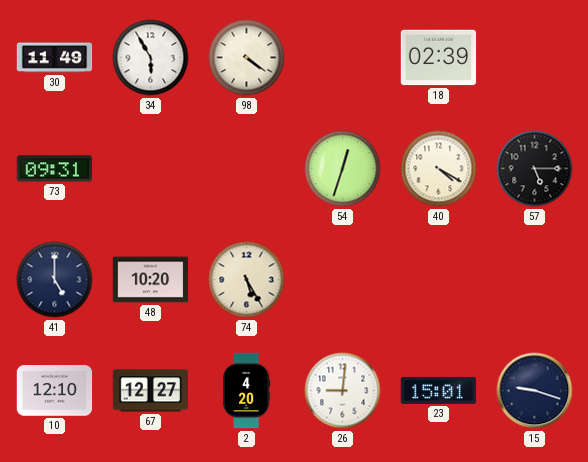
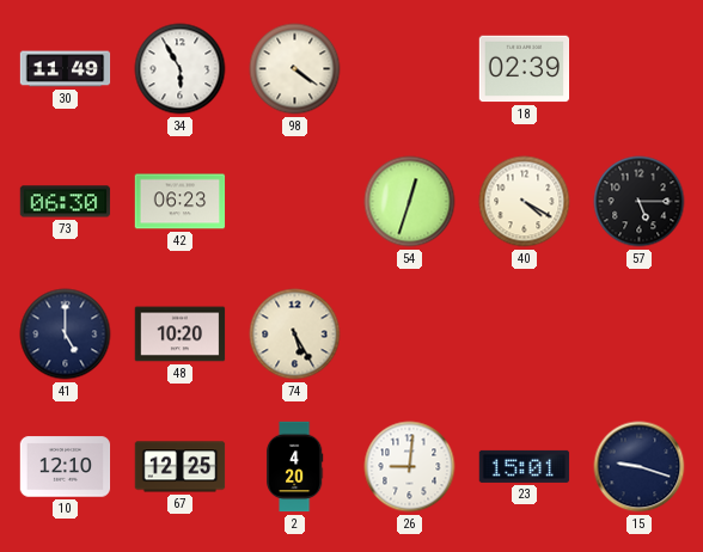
73: 09:31 -> 06:30
42: none -> 06:23
67: 12:27 -> 12:25
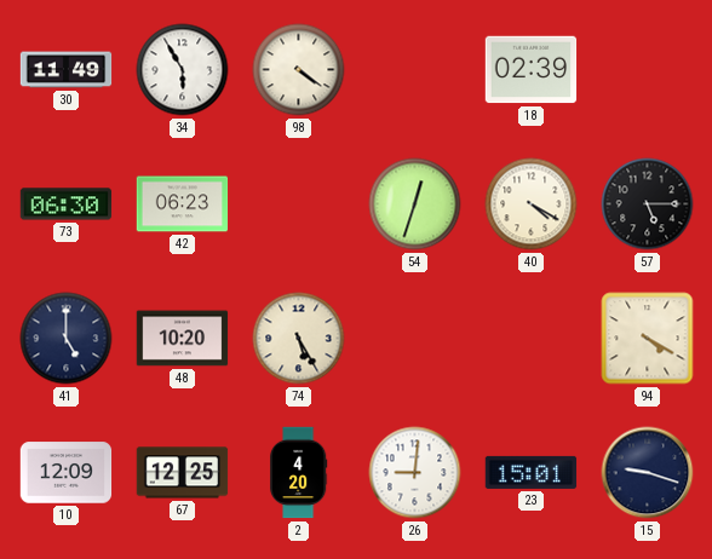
94: none -> 4:20
10: 12:10 -> 12:09
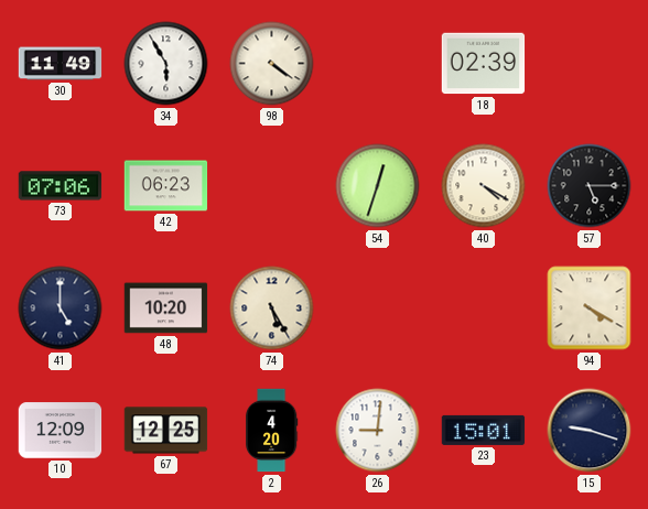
73: 06:30 -> 07:06
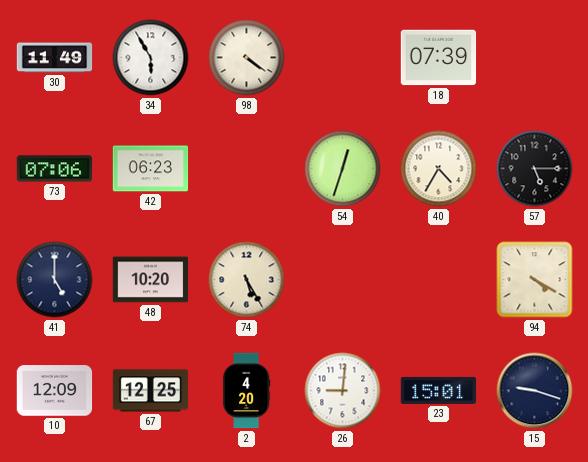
18: 02:39 -> 07:39
40: 4:20 -> 4:35
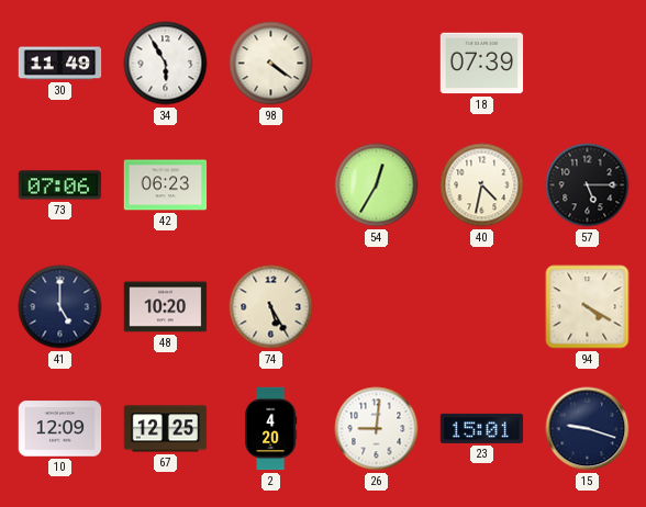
54: 12:33 -> 12:35
40: 4:35 -> 4:32
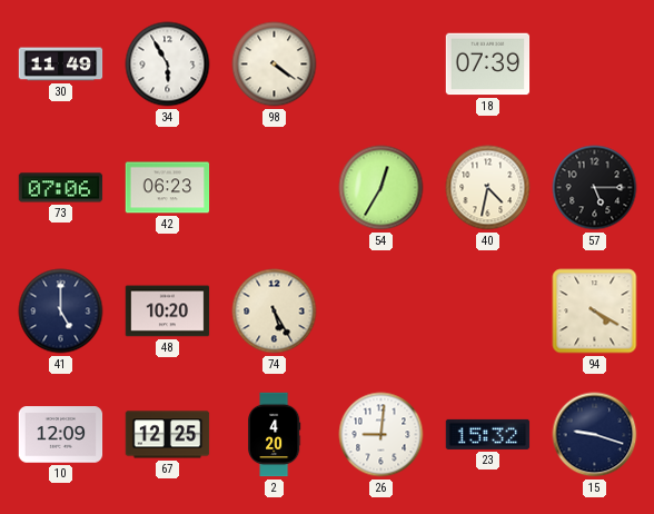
23: 15:01 -> 15:32
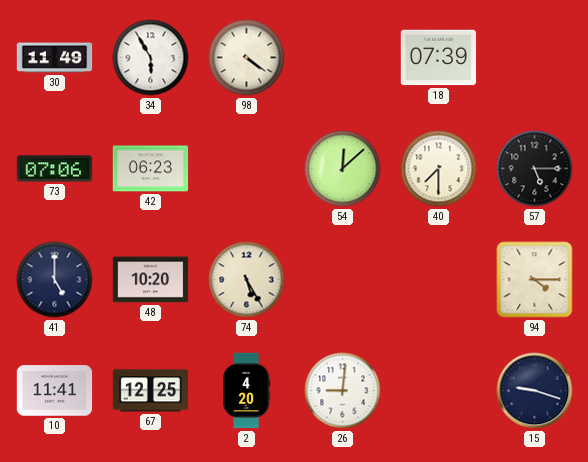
54: 12:35 -> 12:08
40: 4:32 -> 7:30
94: 4:20 -> 4:15
10: 12:09 -> 11:41
23: 15:32 -> none
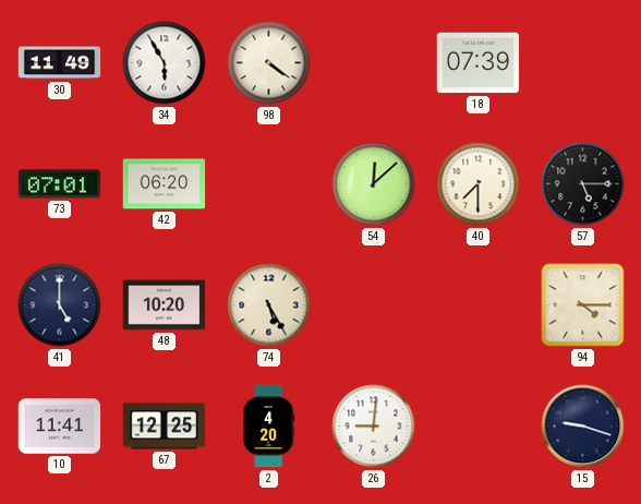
73: 07:06 -> 07:01
42: 06:23 -> 06:20
